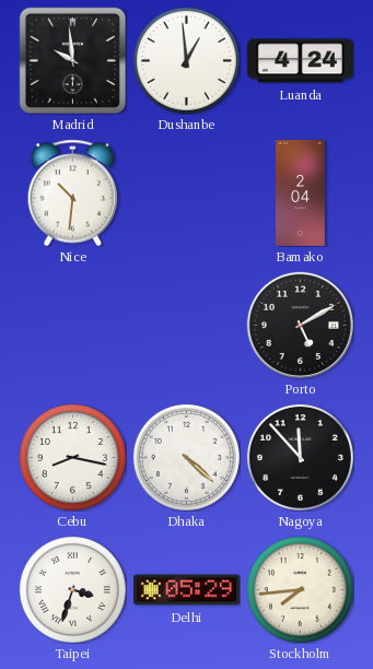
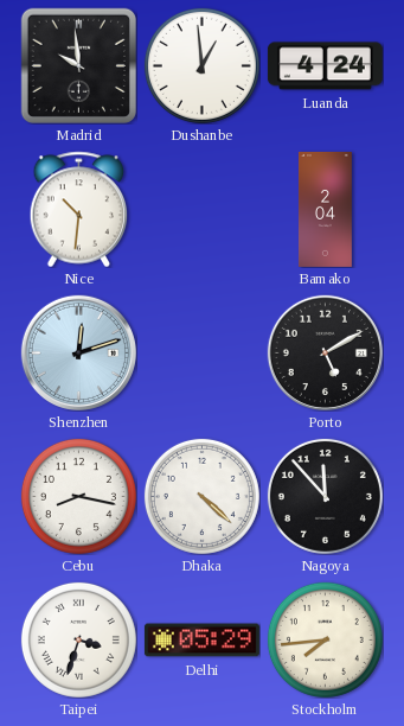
Shenzhen: none -> 12:12
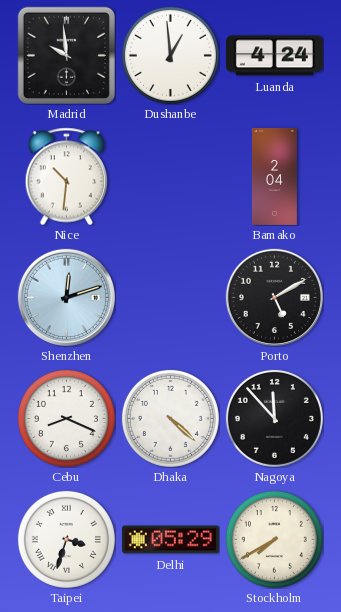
Cebu: 8:17 -> 8:19
Stockholm: 7:44 -> 7:40
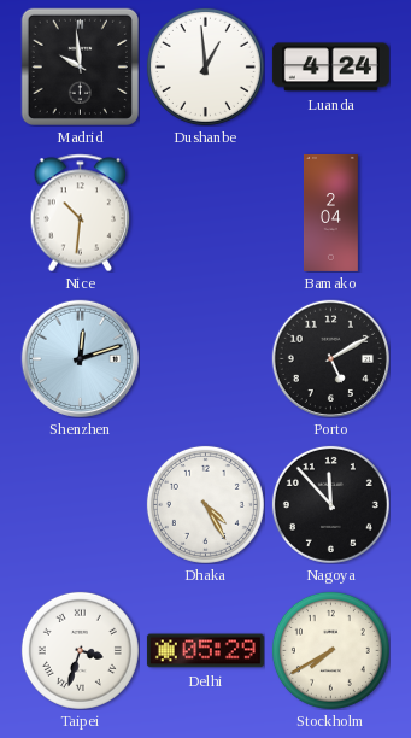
Cebu: 8:19 -> none
Dhaka: 4:22 -> 4:25
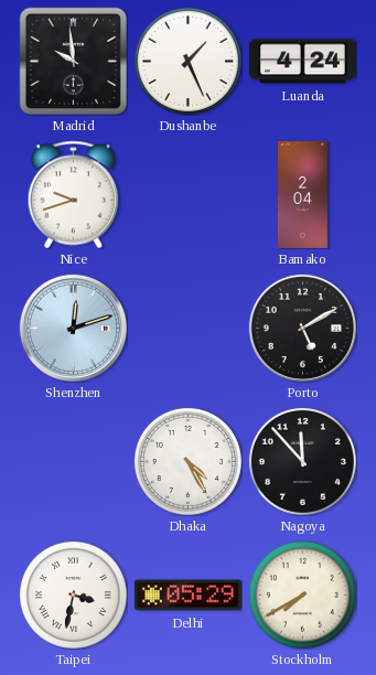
Dushanbe: 12:59 -> 1:26
Nice: 10:31 -> 9:42
Taipei: 3:33 -> 3:32
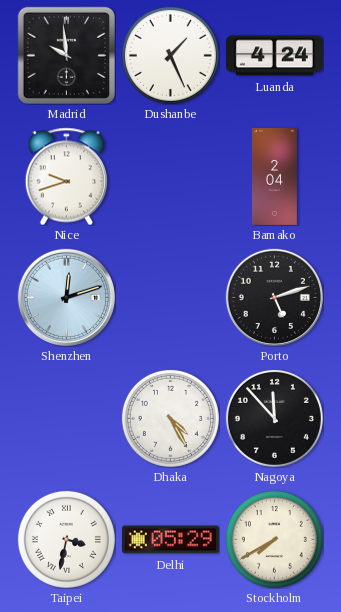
Porto: 5:10 -> 5:12
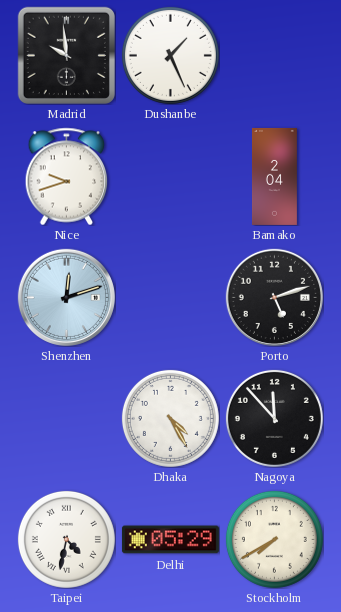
Luanda: 4:24 -> none
Taipei: 3:32 -> 4:32
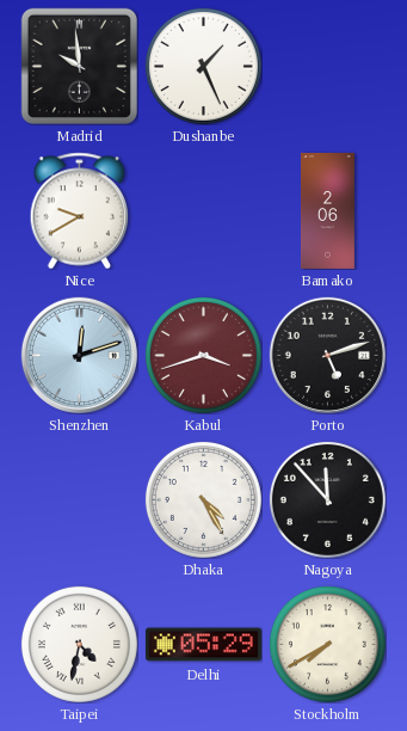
Nice: 9:42 -> 9:40
Bamako: 2:04 -> 2:06
Kabul: none -> 3:42
